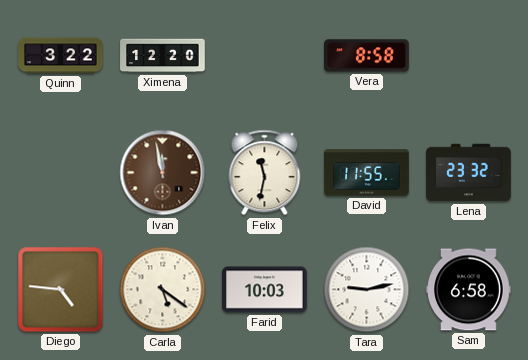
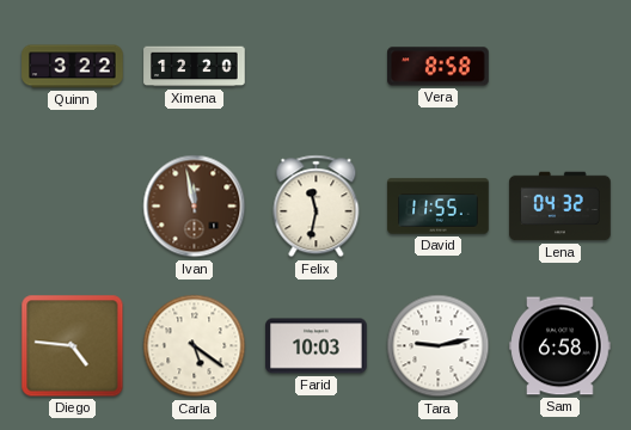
Lena: 23:32 -> 04:32
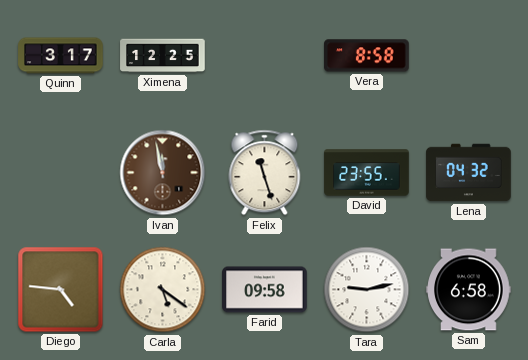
Quinn: 3:22 -> 3:17
Ximena: 12:20 -> 12:25
Felix: 11:32 -> 11:27
David: 11:55 -> 23:55
Farid: 10:03 -> 09:58
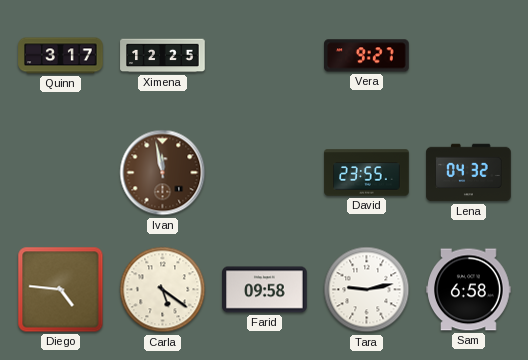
Vera: 8:58 -> 9:27
Felix: 11:27 -> none
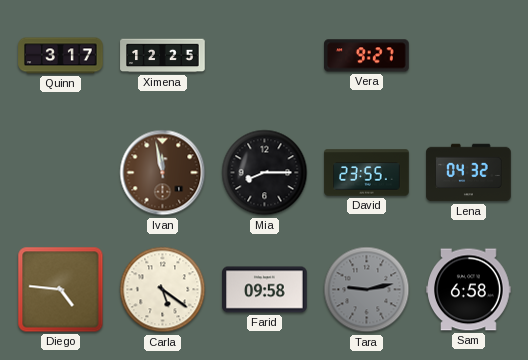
Mia: none -> 8:15
Tara dial: white -> grey
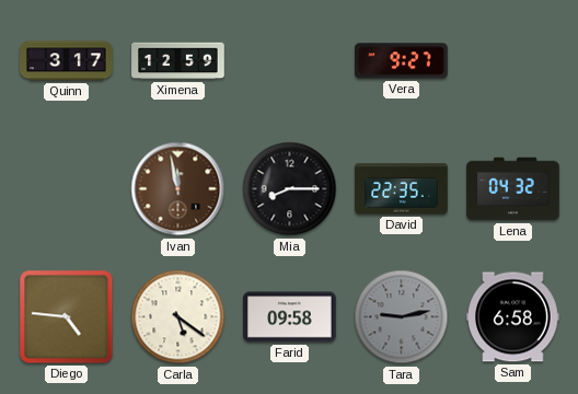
Ximena: 12:25 -> 12:59
David: 23:55 -> 22:35
